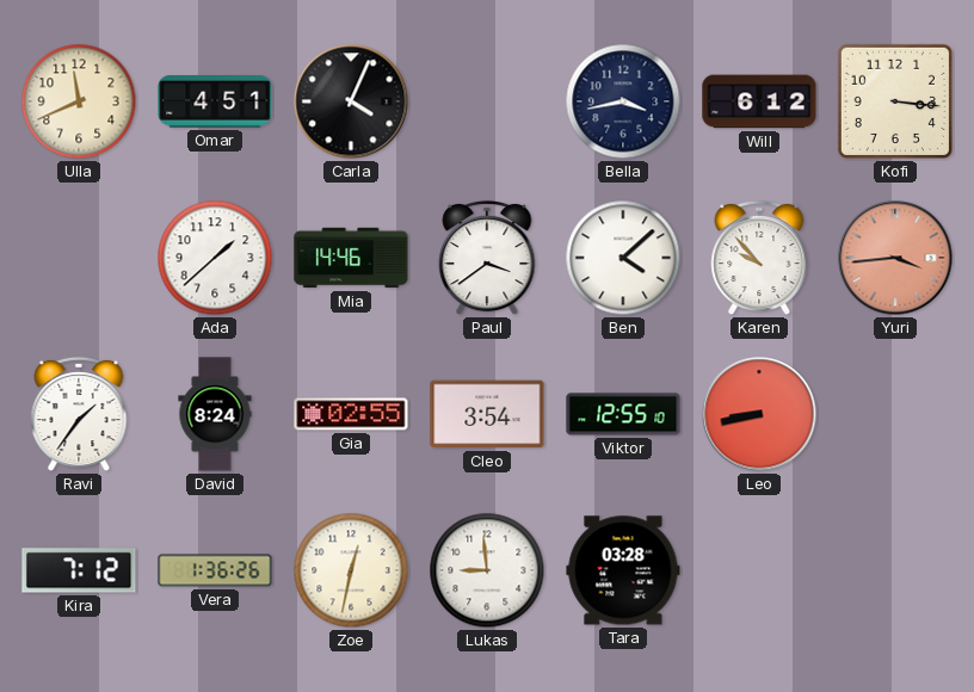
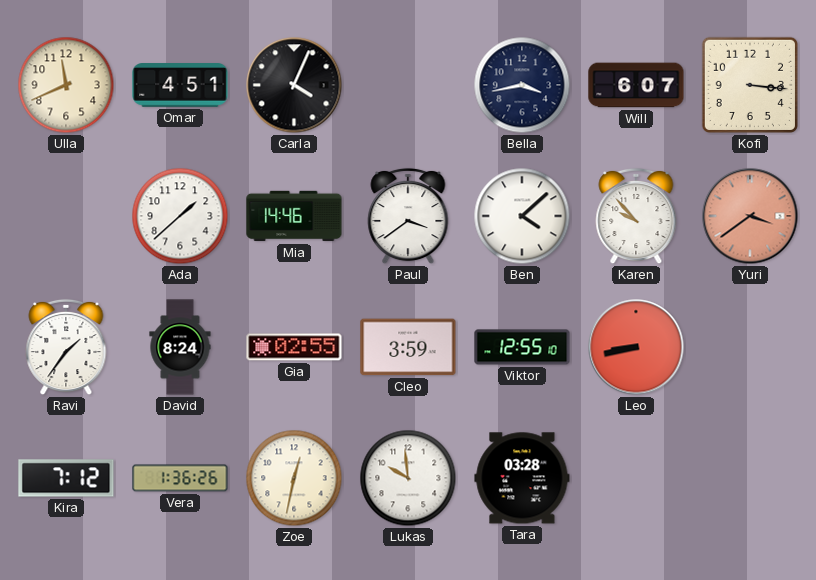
Will: 6:12 -> 6:07
Yuri: 3:44 -> 3:39
Cleo: 3:54 -> 3:59
Lukas: 8:59 -> 9:59
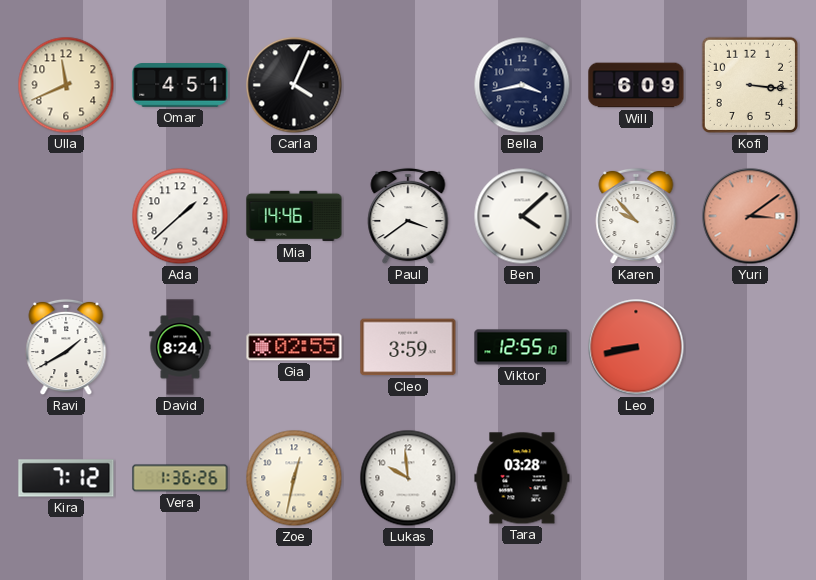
Will: 6:07 -> 6:09
Yuri: 3:39 -> 3:09
Ravi: 1:36 -> 1:40
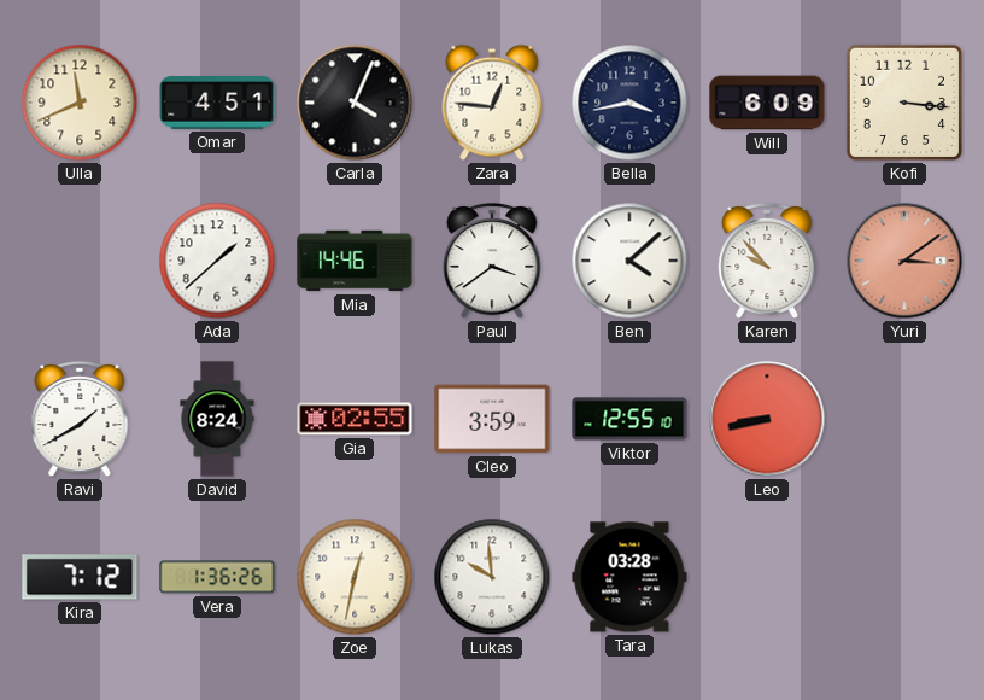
Zara: none -> 12:46
